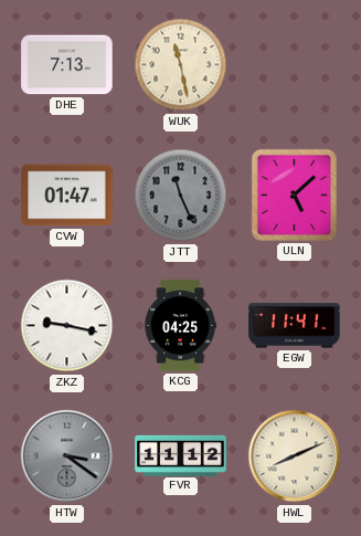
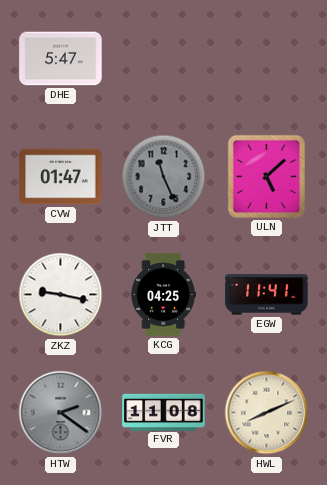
DHE: 7:13 -> 5:47
WUK: 11:28 -> none
HTW: 3:21 -> 2:21
FVR: 11:12 -> 11:08
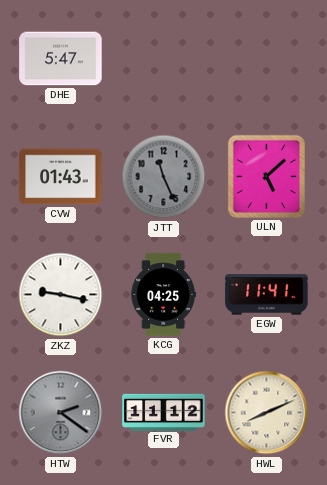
CVW: 01:47 -> 01:43
FVR: 11:08 -> 11:12
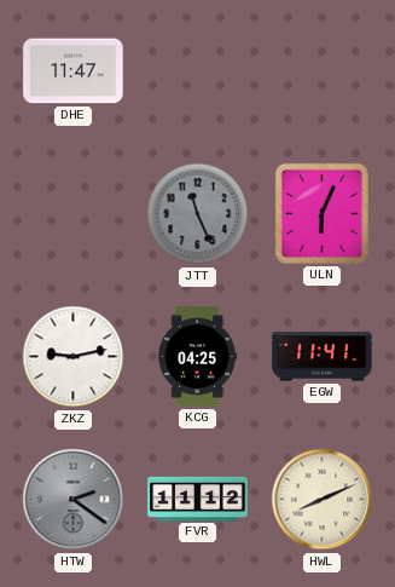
DHE: 5:47 -> 11:47
CVW: 01:43 -> none
ULN: 5:08 -> 6:04
ZKZ: 9:17 -> 9:13
